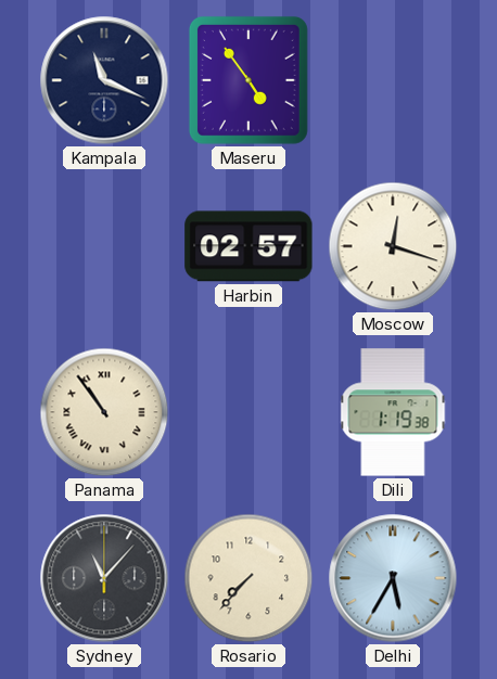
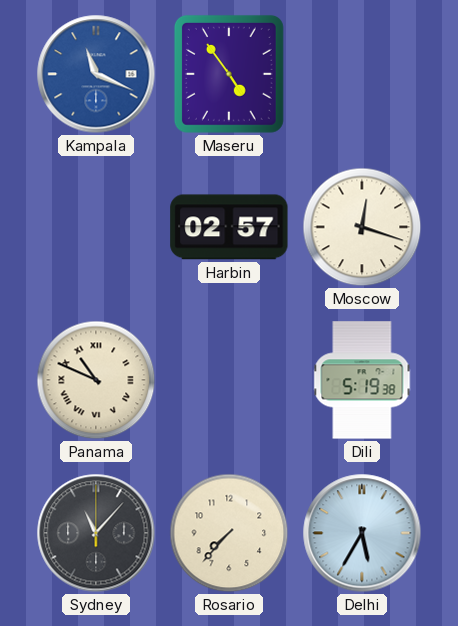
Kampala dial: navy -> blue
Panama: 10:54 -> 10:49
Dili: 1:19 -> 5:19
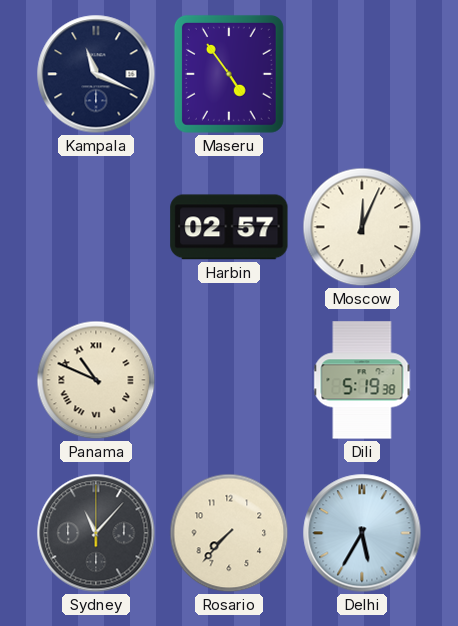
Kampala dial: blue -> navy
Moscow: 12:18 -> 12:04
